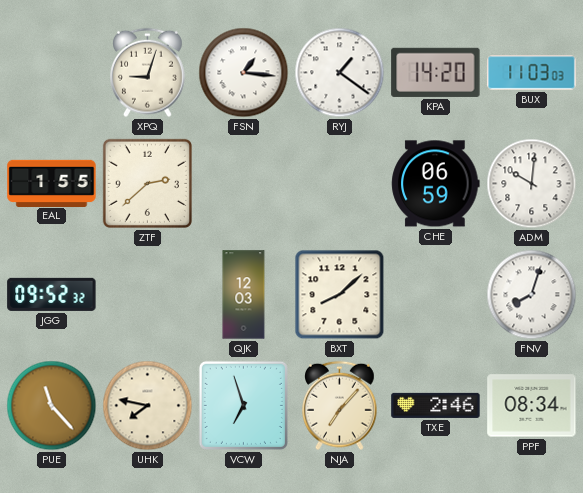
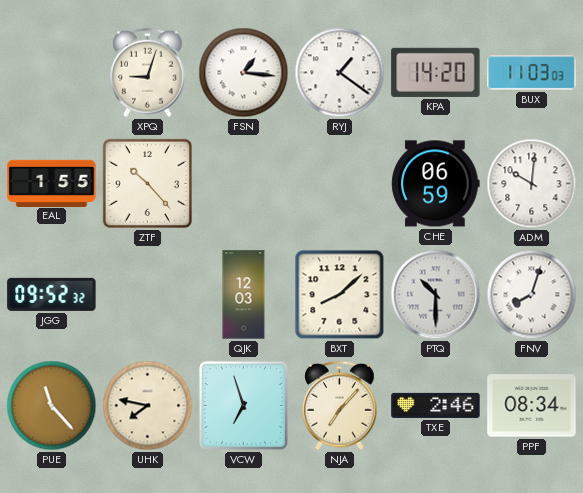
ZTF: 2:38 -> 10:23
PTQ: none -> 10:30
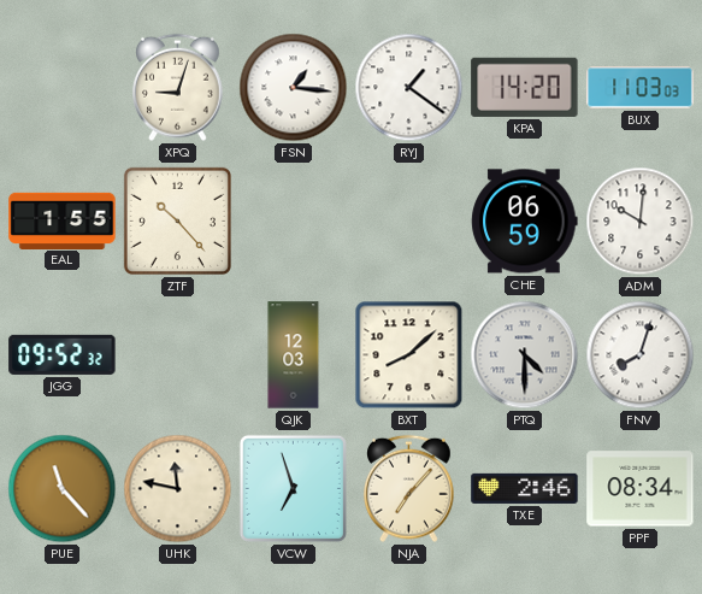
PTQ: 10:30 -> 4:30
UHK: 7:47 -> 11:47
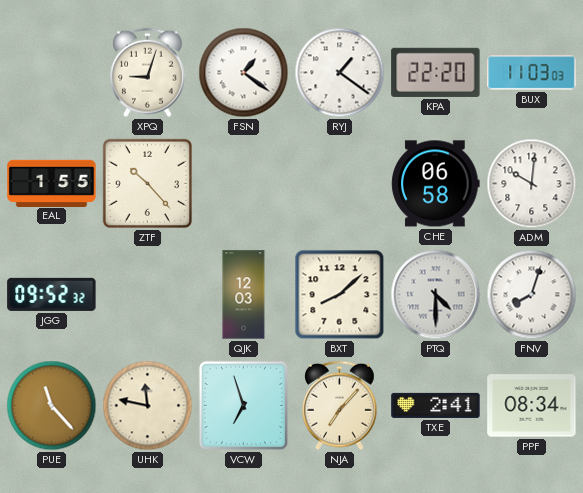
FSN: 1:16 -> 1:21
KPA: 14:20 -> 22:20
CHE: 06:59 -> 06:58
TXE: 2:46 -> 2:41
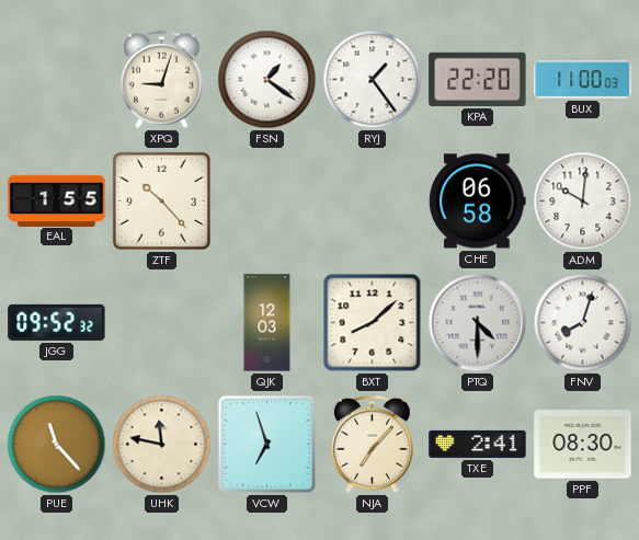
RYJ: 1:21 -> 1:24
BUX: 11:03 -> 11:00
PPF: 08:34 -> 08:30
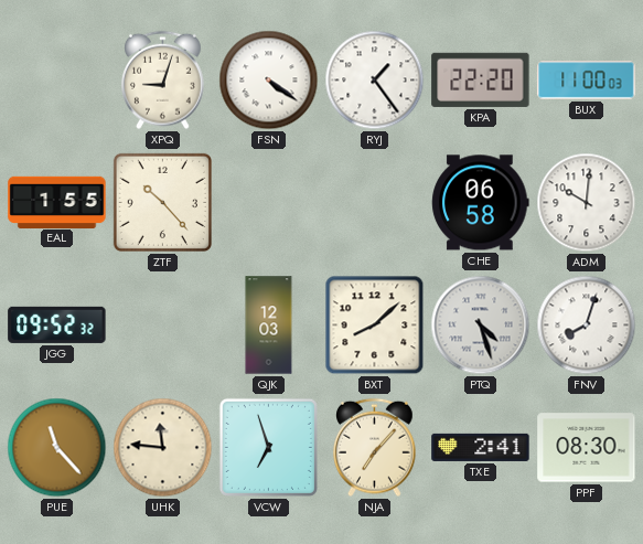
FSN: 1:21 -> 4:21
PTQ: 4:30 -> 4:27
UHK: 11:47 -> 11:46
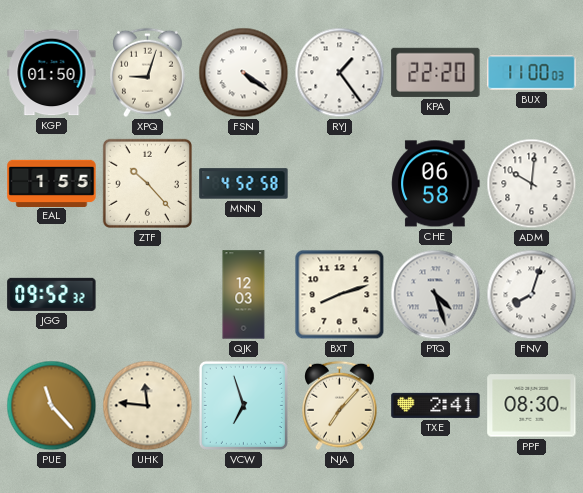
KGP: none -> 01:50
MNN: none -> 4:52
BXT: 8:08 -> 8:12
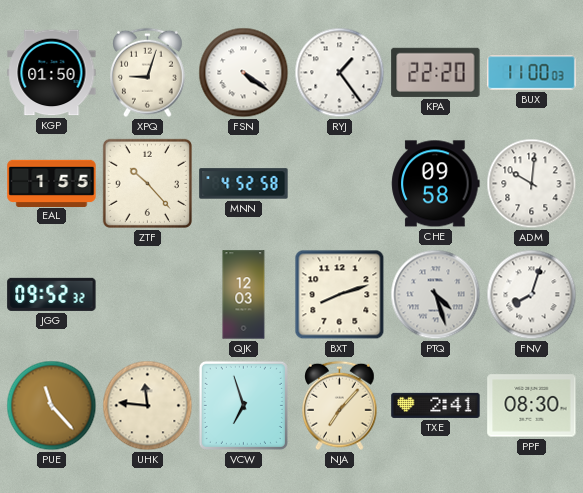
CHE: 06:58 -> 09:58
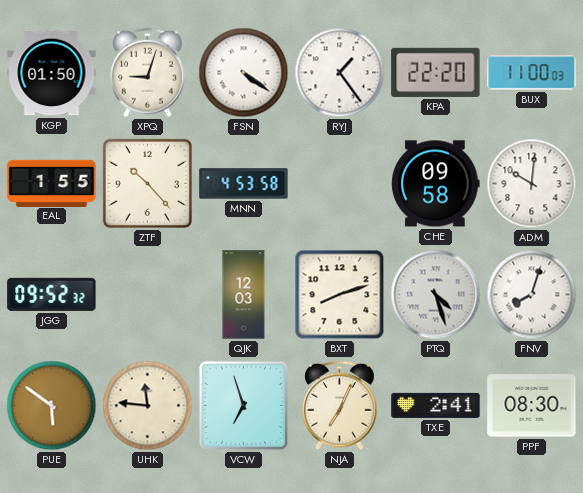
MNN: 4:52 -> 4:53
PUE: 11:23 -> 5:51
NJA: 7:07 -> 7:04
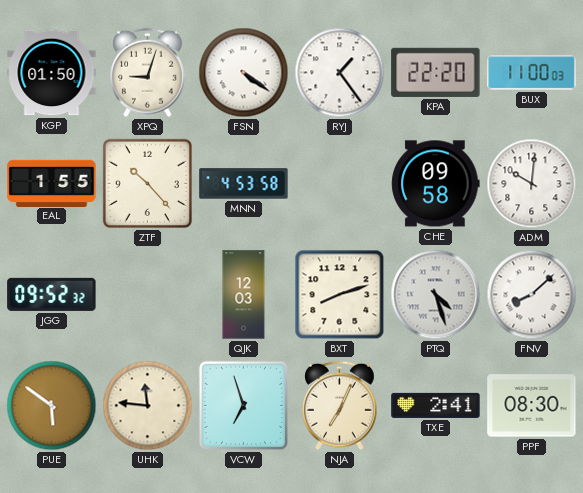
FNV: 8:03 -> 8:08
